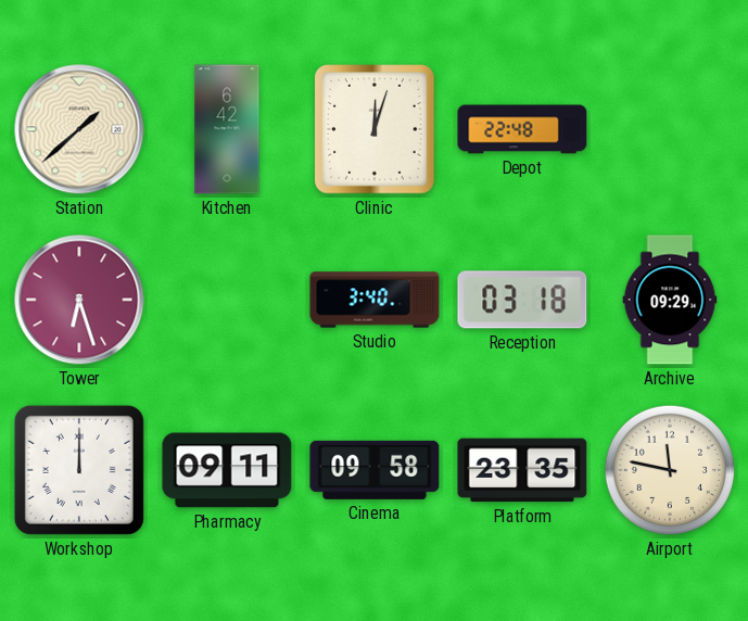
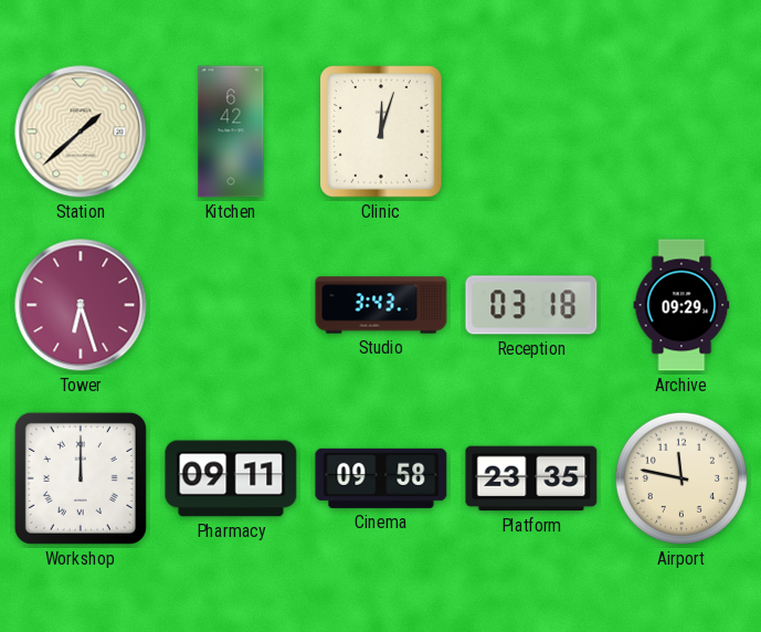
Depot: 22:48 -> none
Studio: 3:40 -> 3:43
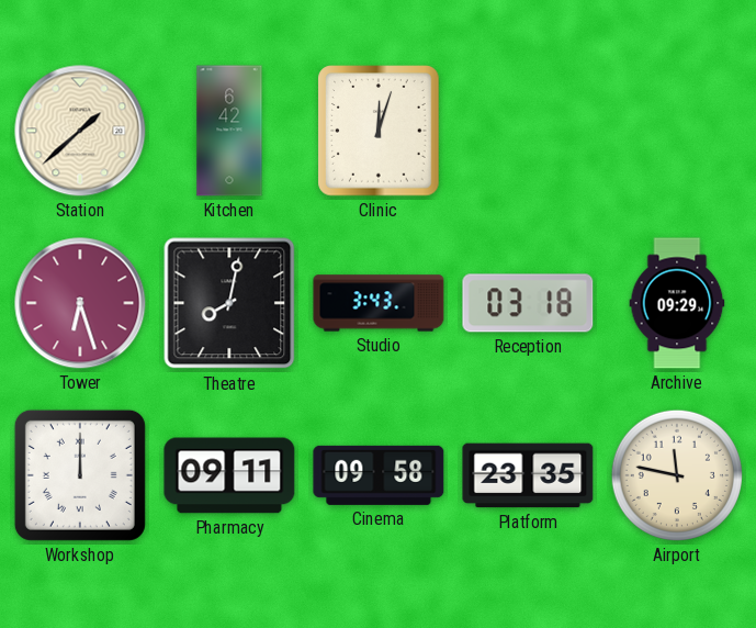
Theatre: none -> 8:02
